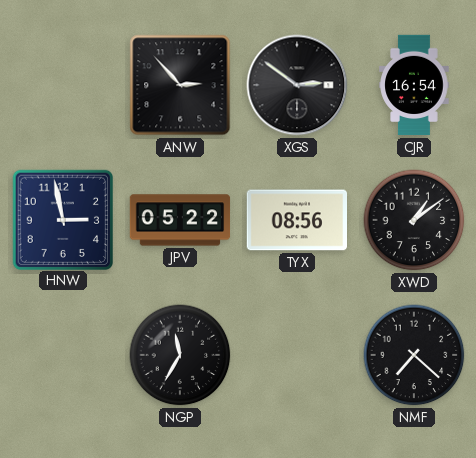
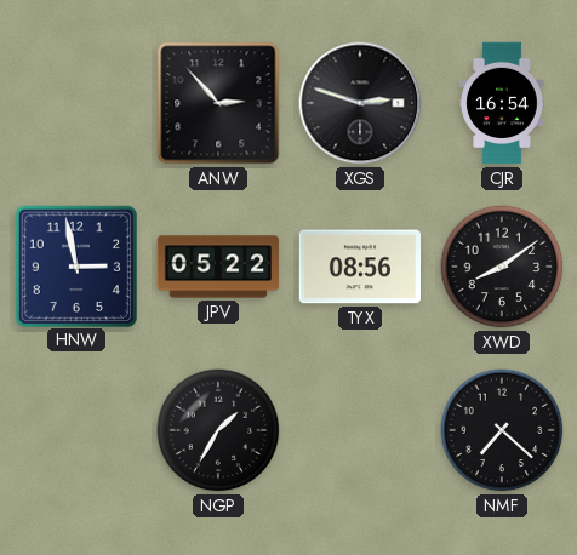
XGS: 2:51 -> 2:48
XWD: 1:09 -> 8:09
NGP: 11:35 -> 1:35
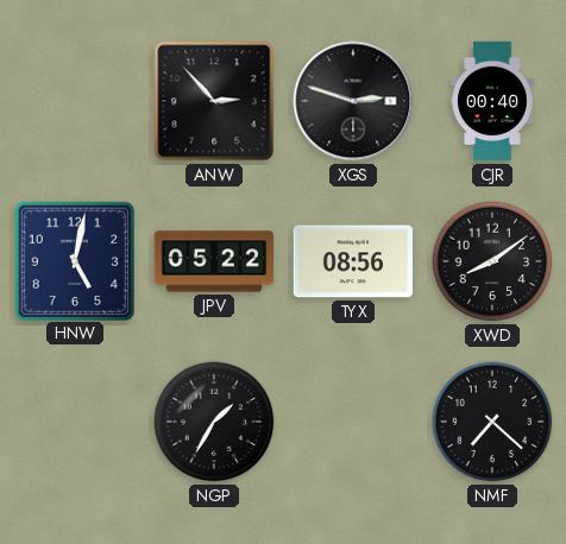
CJR: 16:54 -> 00:40
HNW: 2:58 -> 5:02
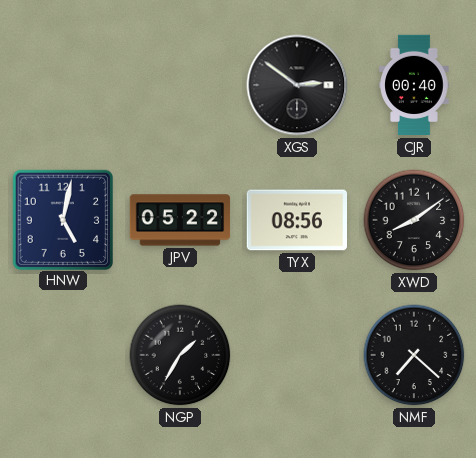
ANW: 2:53 -> none
XGS: 2:48 -> 2:51
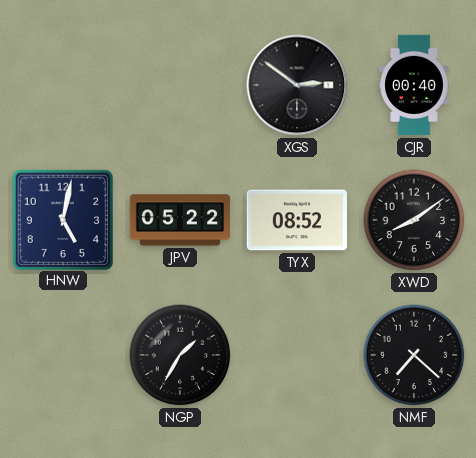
TYX: 08:56 -> 08:52
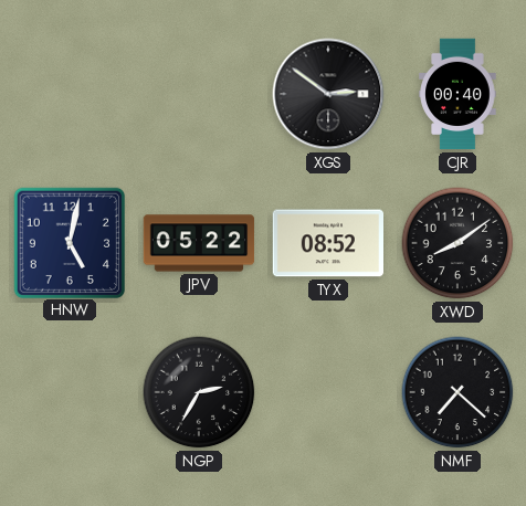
NGP: 1:35 -> 2:35
